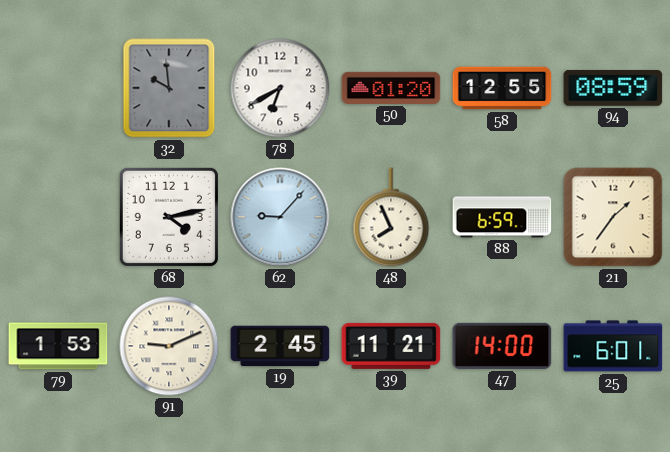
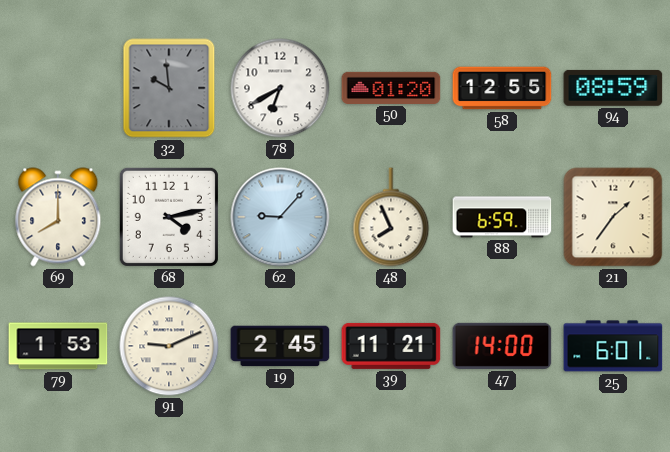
69: none -> 8:00
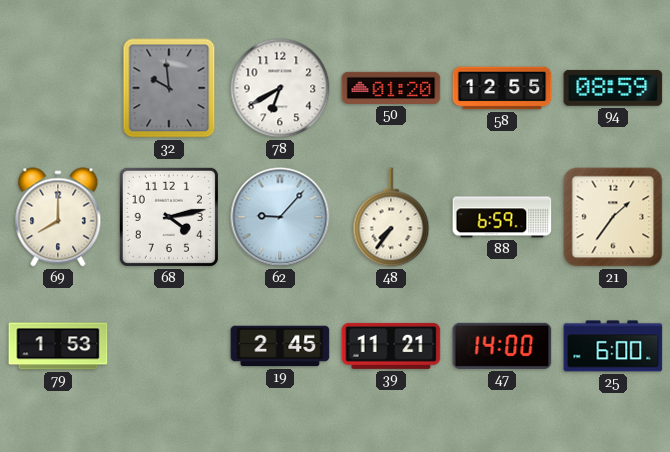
48: 7:56 -> 7:36
91: 9:11 -> none
25: 6:01 -> 6:00
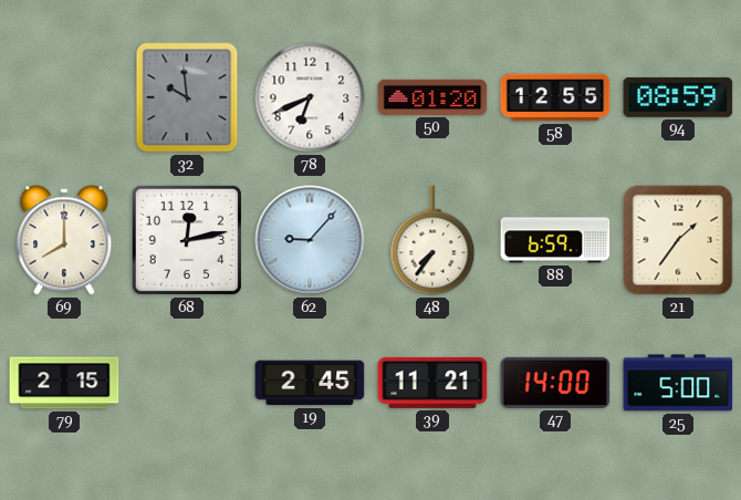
78: 6:40 -> 6:41
68: 4:13 -> 12:13
79: 1:53 -> 2:15
25: 6:00 -> 5:00
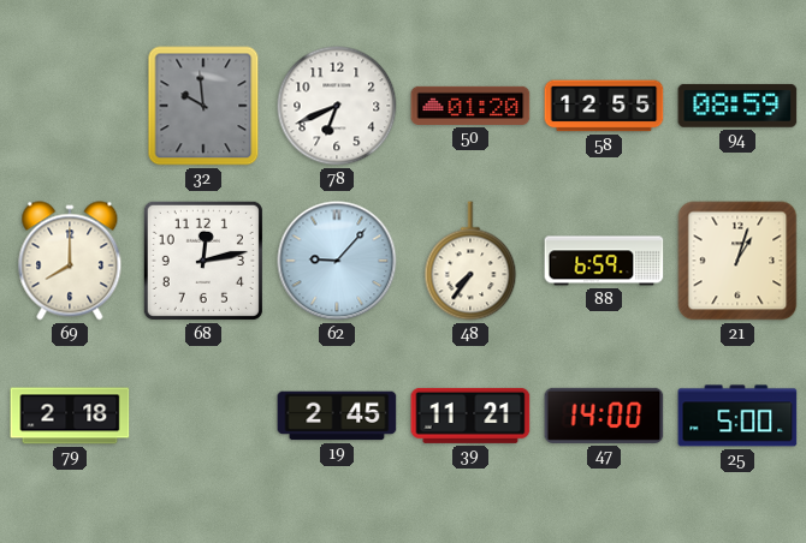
21: 1:36 -> 1:03
79: 2:15 -> 2:18
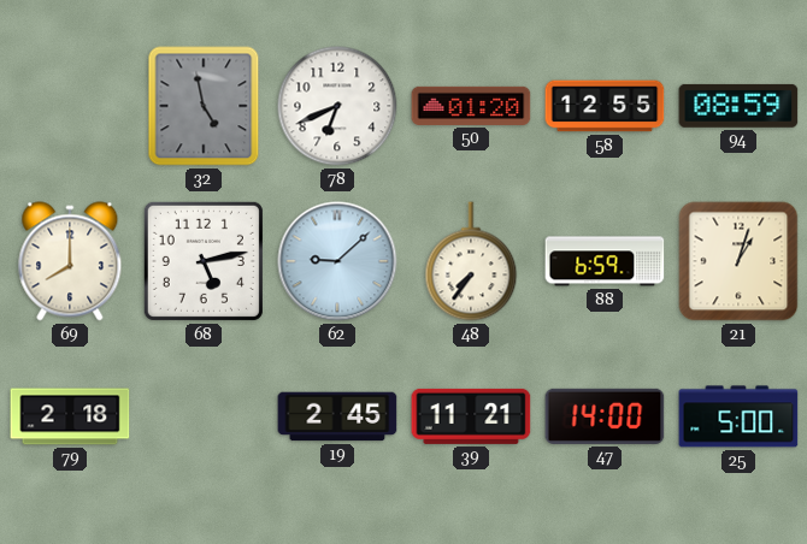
32: 9:59 -> 4:58
68: 12:13 -> 5:13
62: 9:07 -> 9:08
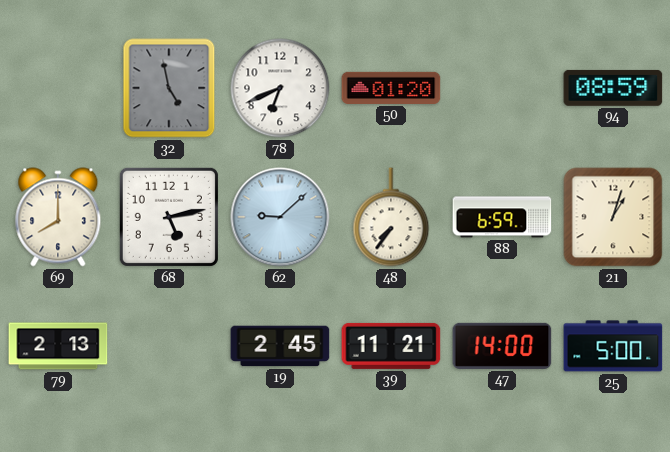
58: 12:55 -> none
79: 2:18 -> 2:13
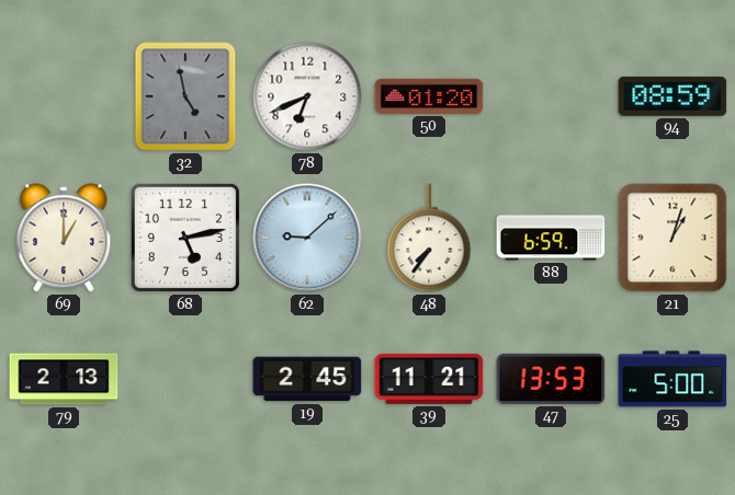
69: 8:00 -> 1:00
47: 14:00 -> 13:53
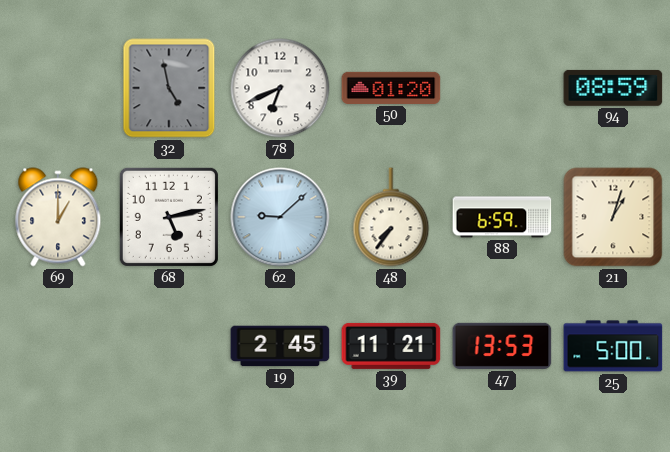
79: 2:13 -> none
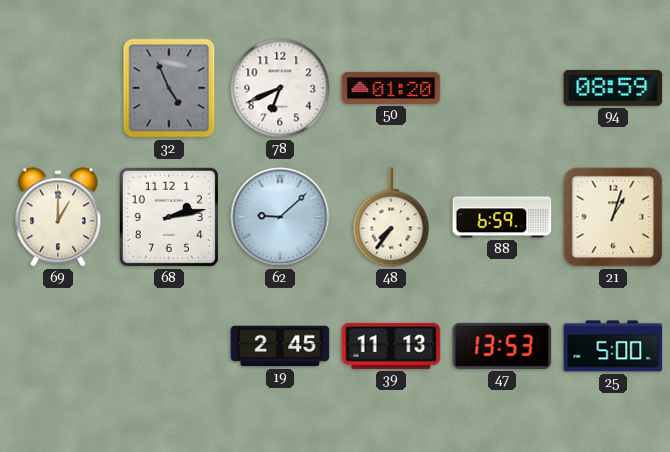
32: 4:58 -> 4:56
68: 5:13 -> 2:13
39: 11:21 -> 11:13
